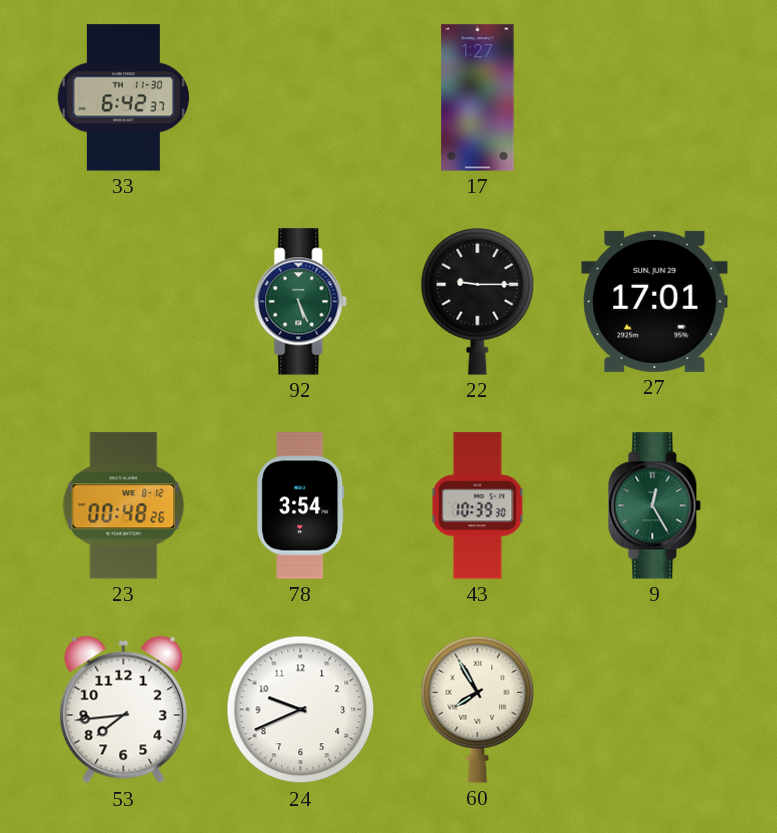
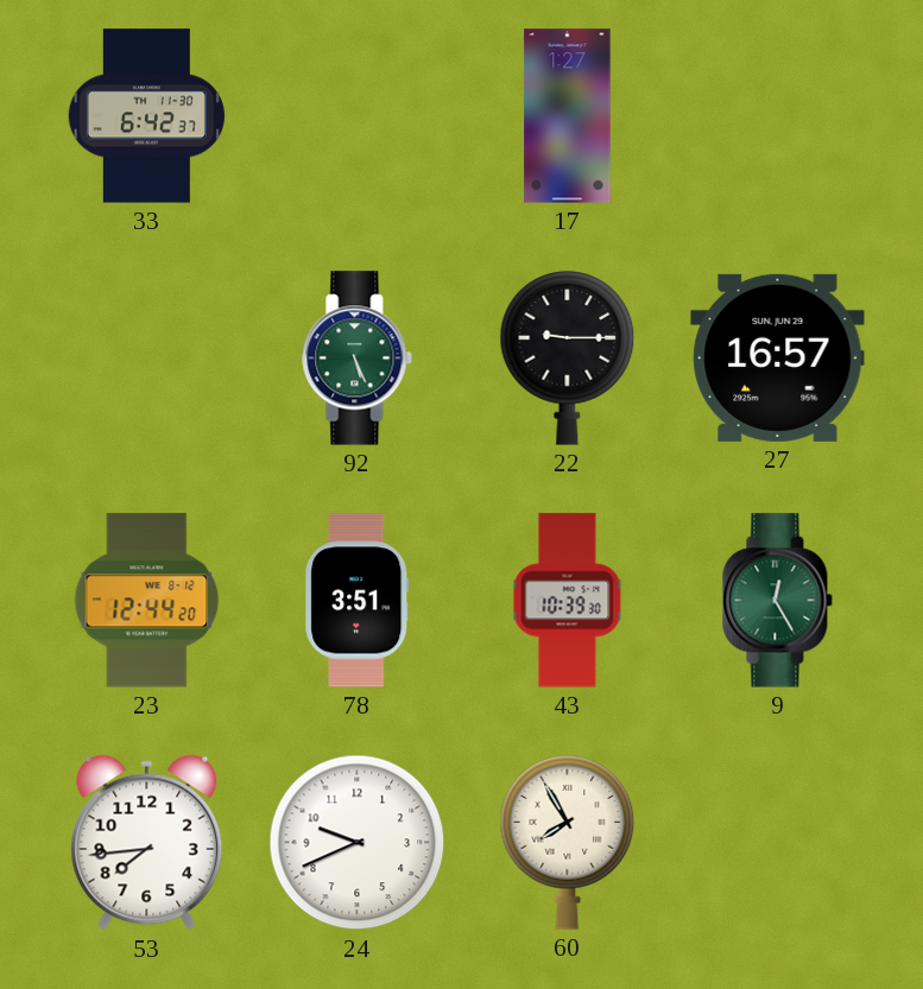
27: 17:01 -> 16:57
23: 00:48 -> 12:44
78: 3:54 -> 3:51
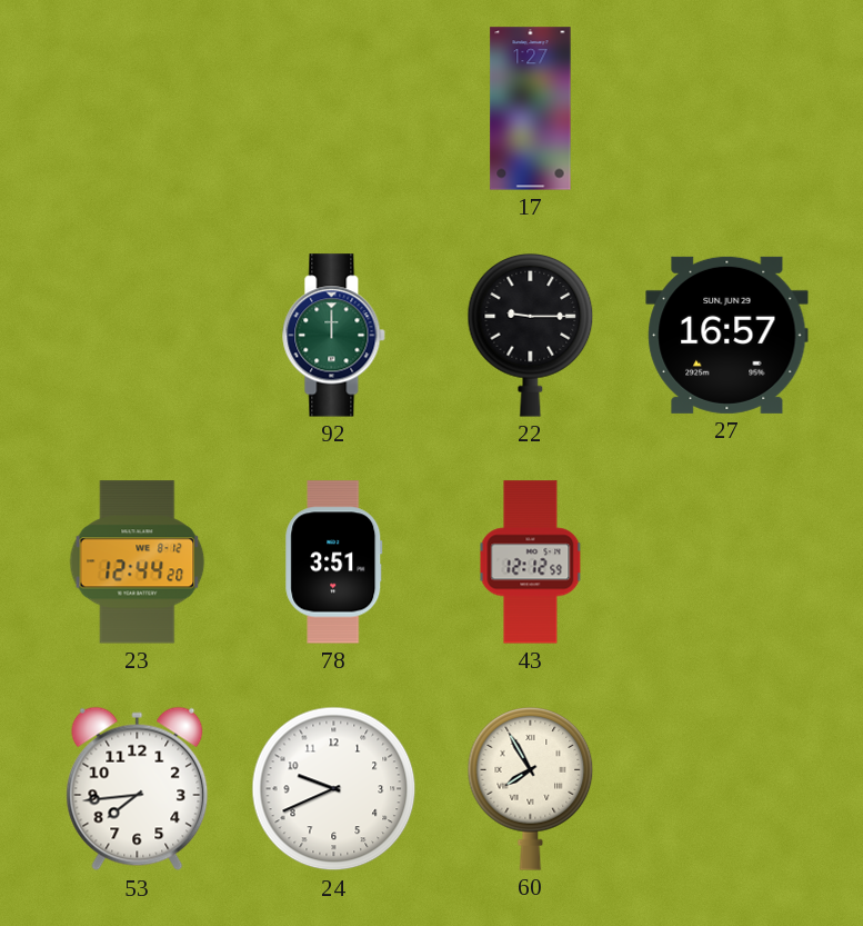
33: 6:42 -> none
92: 5:26 -> 12:00
43: 10:39 -> 12:12
9: 12:25 -> none
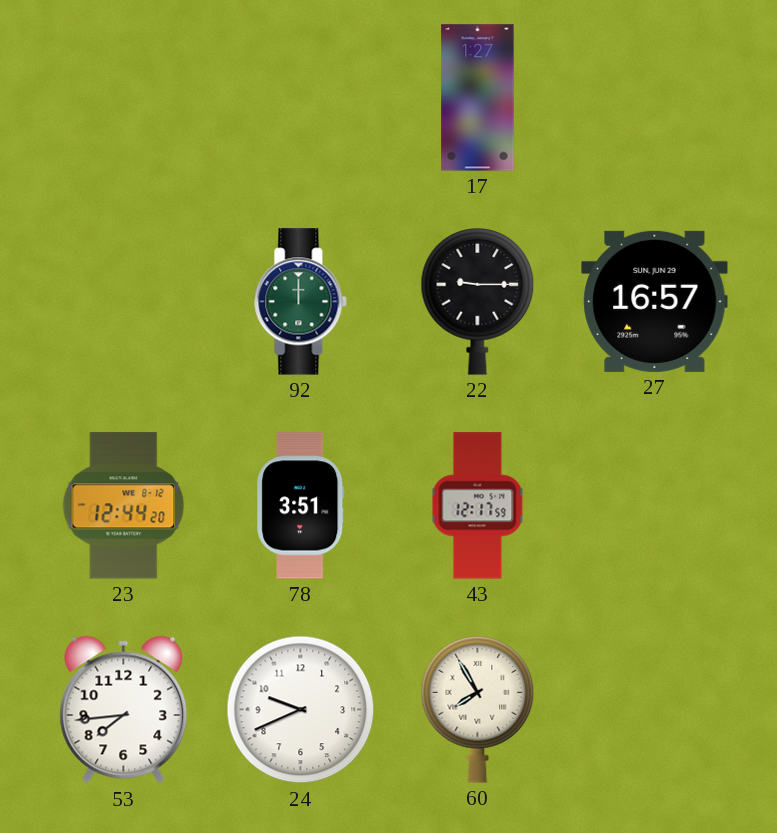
43: 12:12 -> 12:17
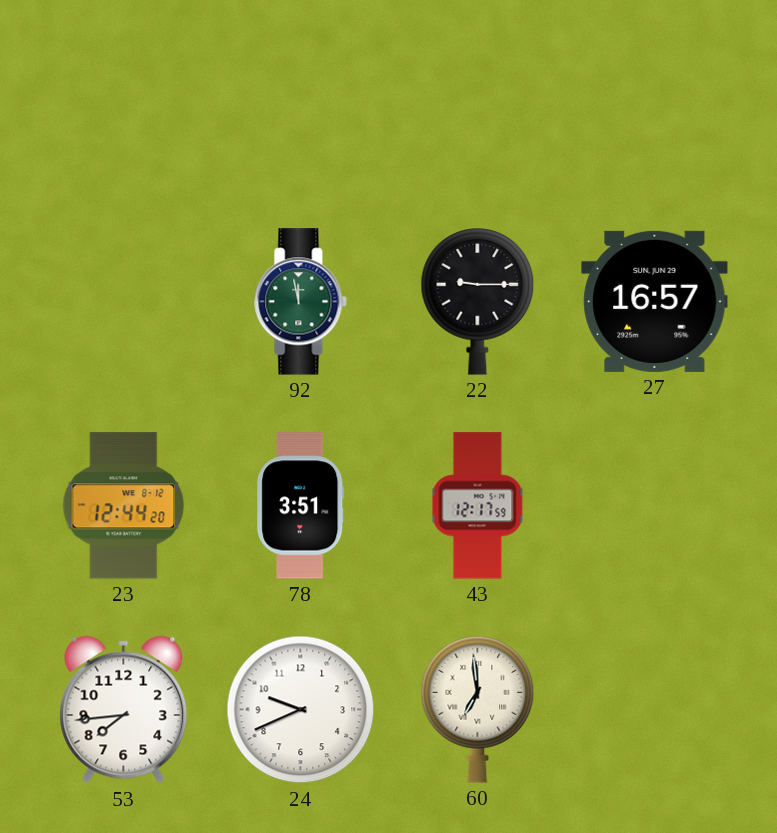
17: 1:27 -> none
92: 12:00 -> 11:58
60: 7:55 -> 6:59
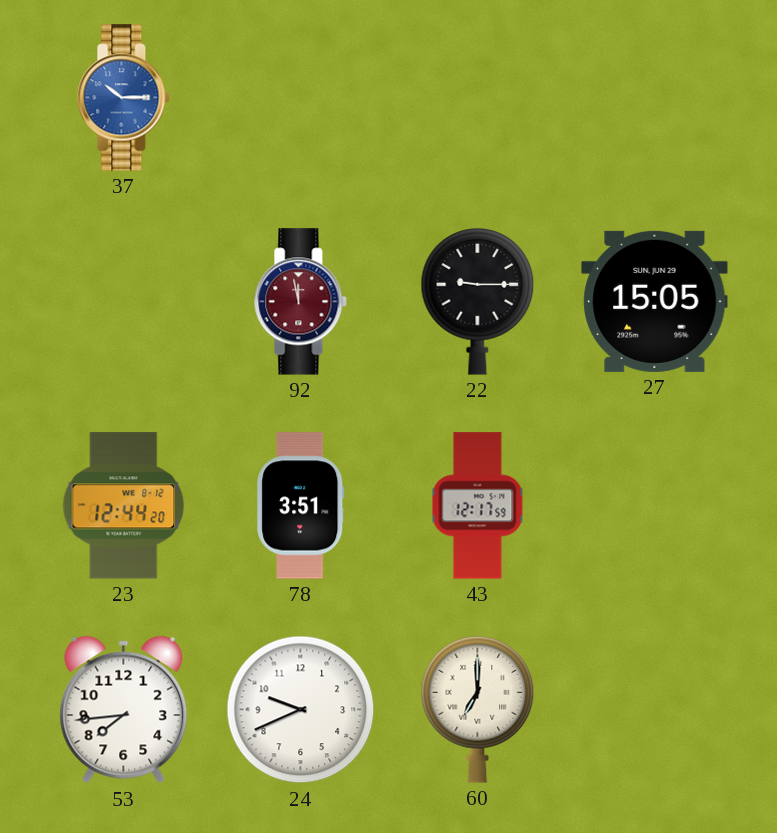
37: none -> 10:15
92 dial: green -> burgundy
27: 16:57 -> 15:05
60: 6:59 -> 7:00
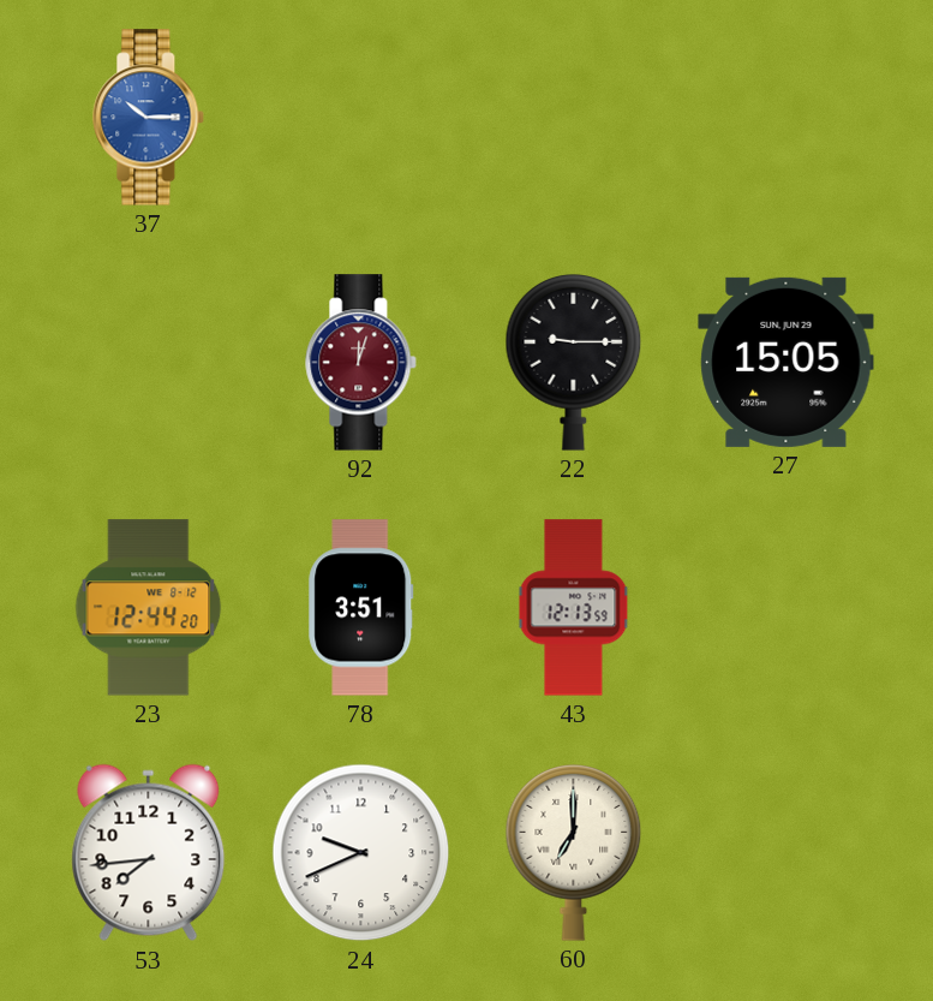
92: 11:58 -> 12:03
43: 12:17 -> 12:13
